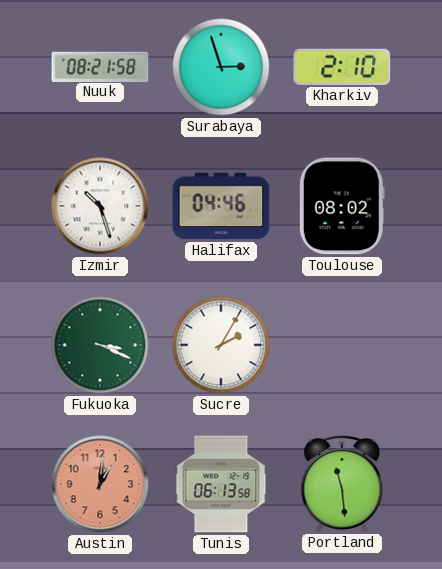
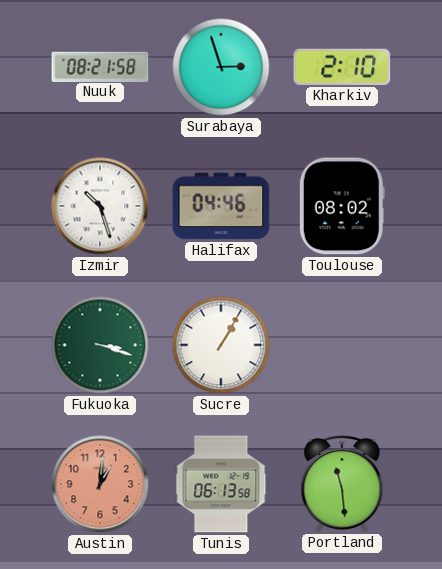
Fukuoka: 3:19 -> 3:18
Sucre: 2:05 -> 1:05
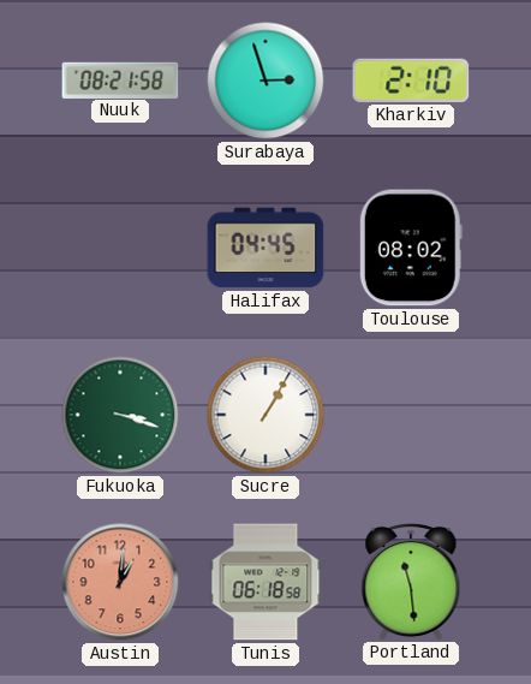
Izmir: 10:27 -> none
Halifax: 04:46 -> 04:45
Tunis: 06:13 -> 06:18
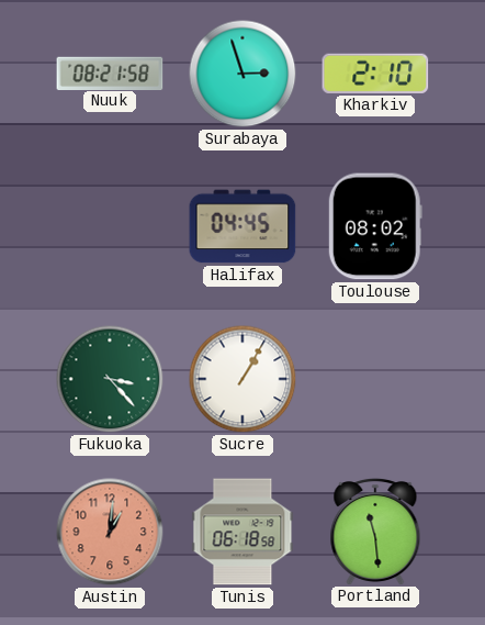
Fukuoka: 3:18 -> 3:23
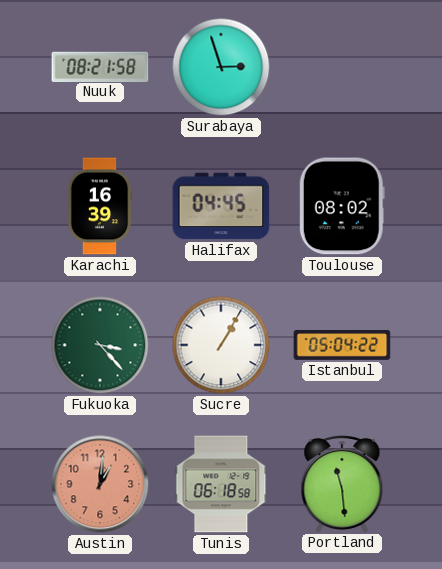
Kharkiv: 2:10 -> none
Karachi: none -> 16:39
Istanbul: none -> 05:04
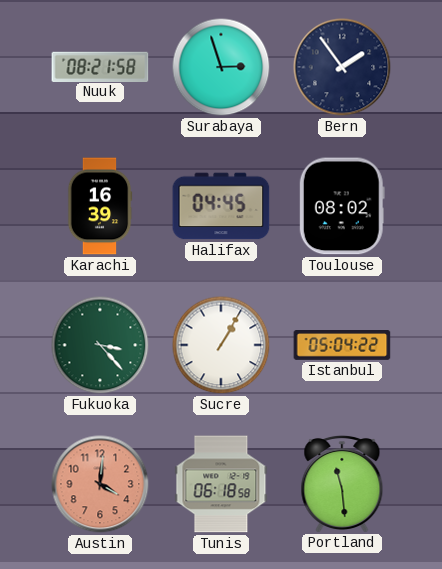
Bern: none -> 1:54
Austin: 1:01 -> 4:01
